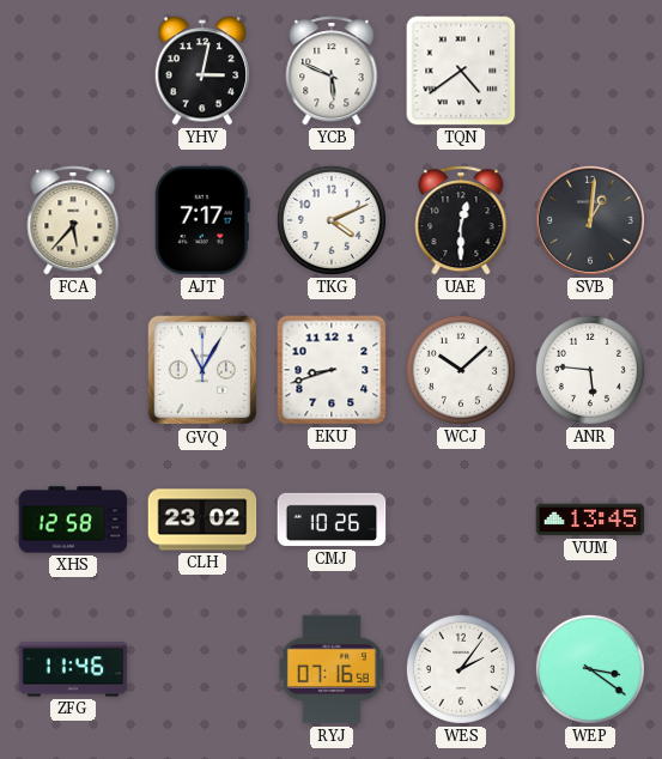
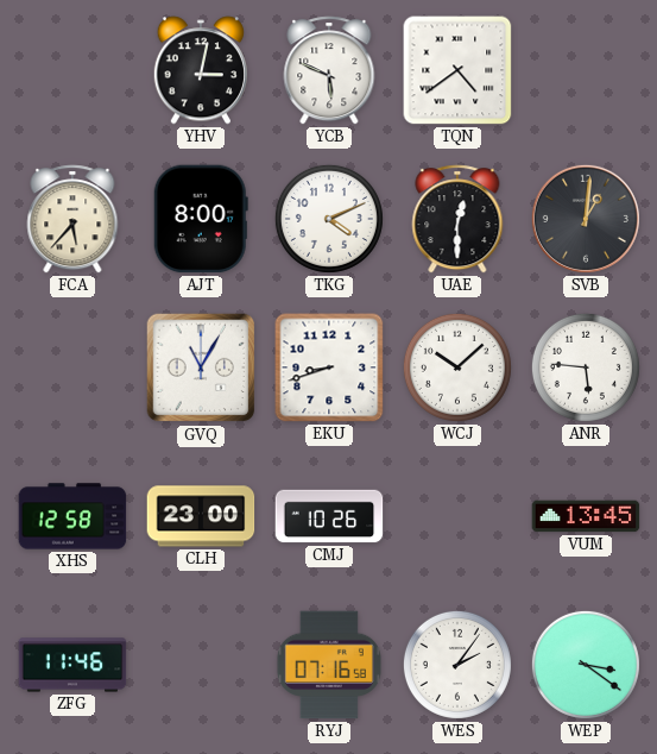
AJT: 7:17 -> 8:00
CLH: 23:02 -> 23:00
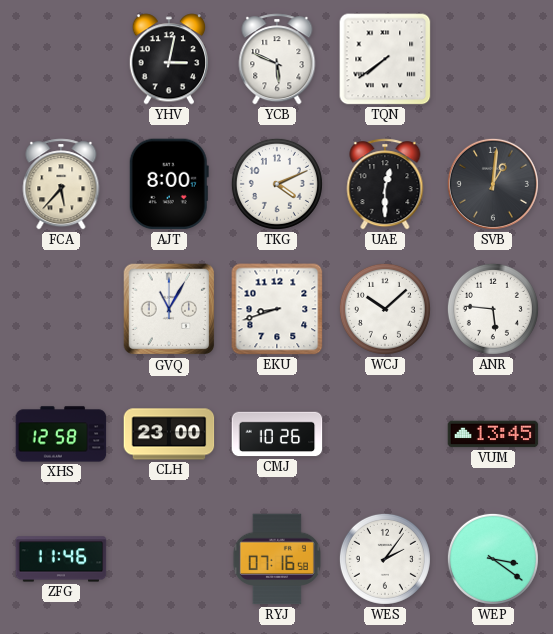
TQN: 4:39 -> 7:39
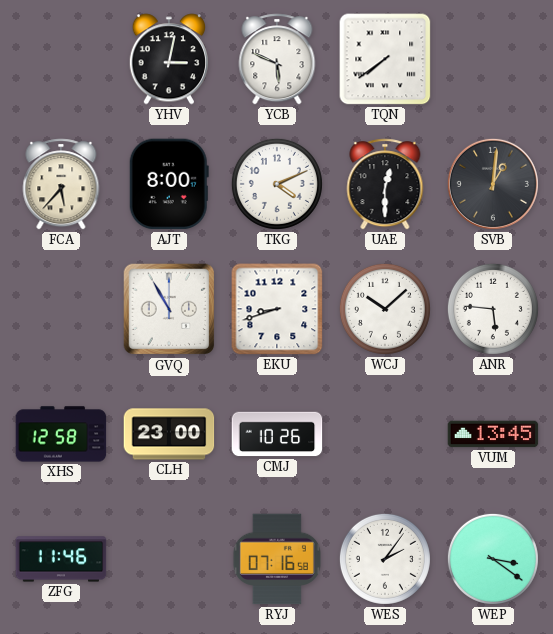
GVQ: 11:05 -> 10:55
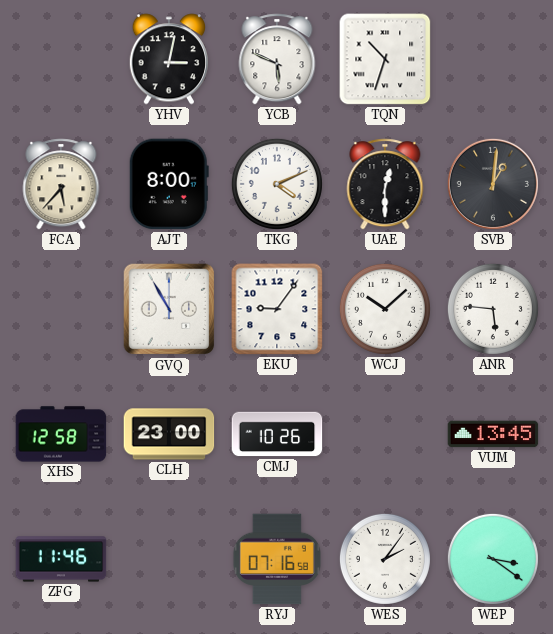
TQN: 7:39 -> 10:33
EKU: 8:42 -> 9:06
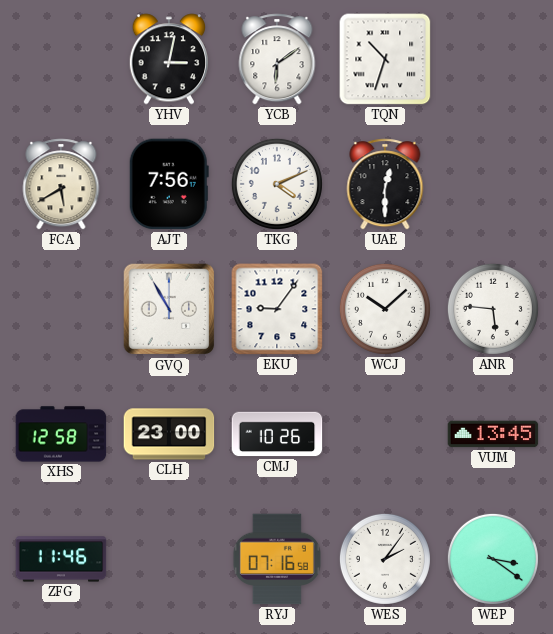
YCB: 5:49 -> 6:09
FCA: 5:37 -> 5:40
AJT: 8:00 -> 7:56
SVB: 1:01 -> none
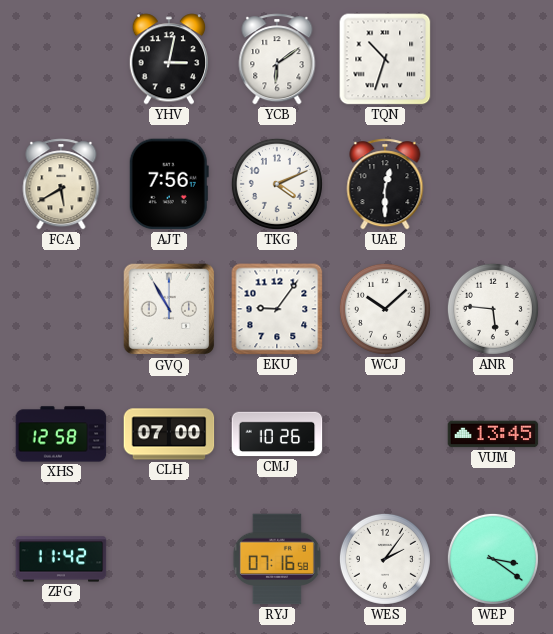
CLH: 23:00 -> 07:00
ZFG: 11:46 -> 11:42
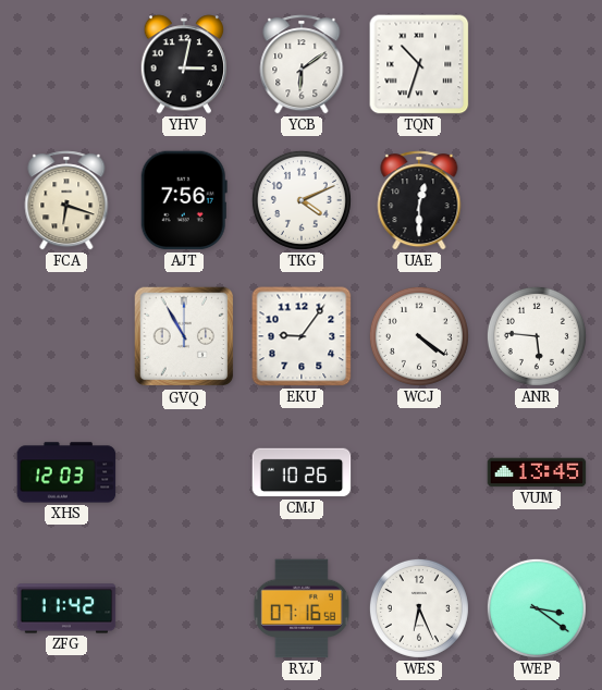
FCA: 5:40 -> 6:18
WCJ: 10:08 -> 4:21
XHS: 12:58 -> 12:03
CLH: 07:00 -> none
WES: 2:06 -> 6:26
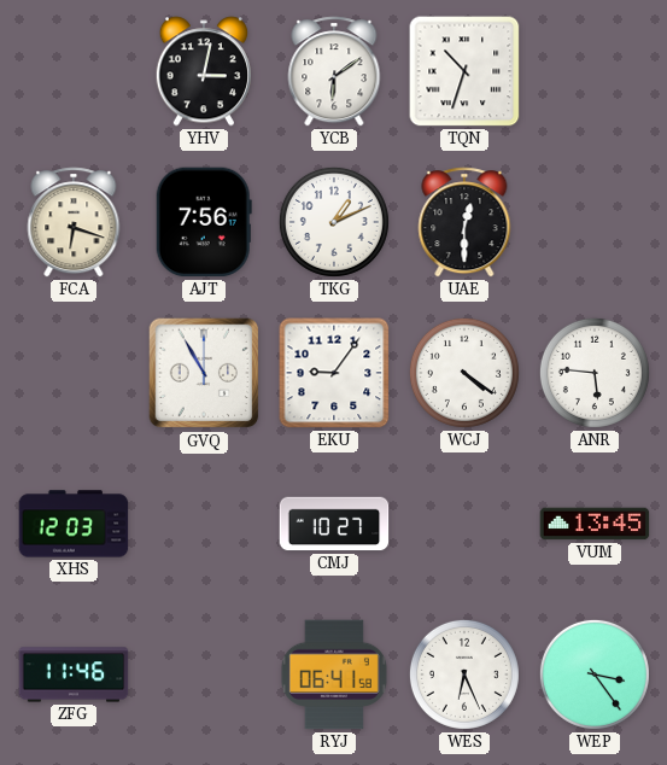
TKG: 4:11 -> 1:11
CMJ: 10:26 -> 10:27
ZFG: 11:42 -> 11:46
RYJ: 07:16 -> 06:41
WEP: 3:21 -> 3:24
